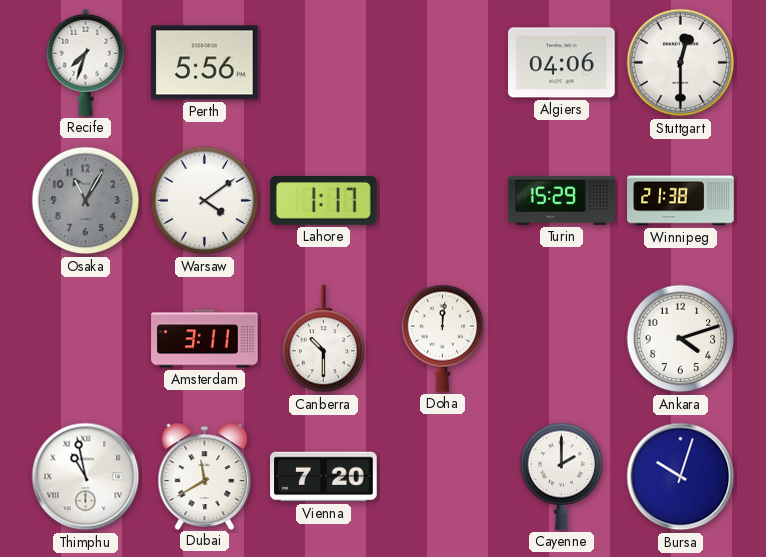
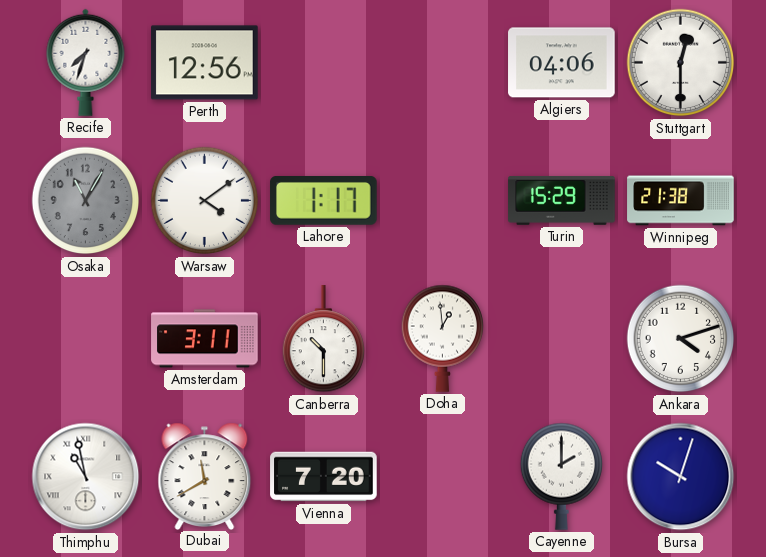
Perth: 5:56 -> 12:56
Doha: 12:01 -> 12:59
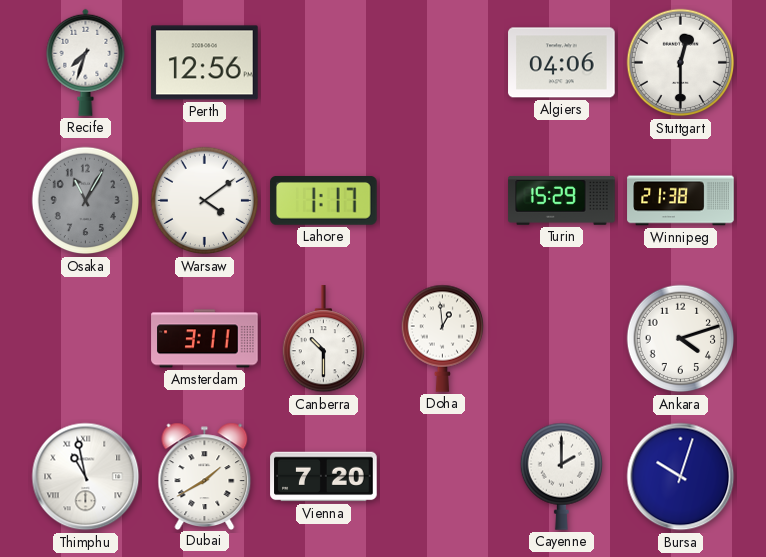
Dubai: 11:40 -> 1:40
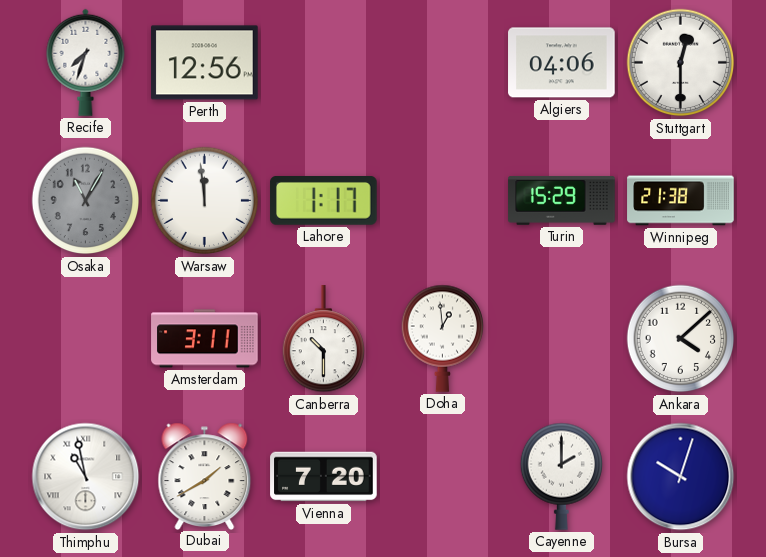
Warsaw: 4:09 -> 11:59
Ankara: 4:12 -> 4:08
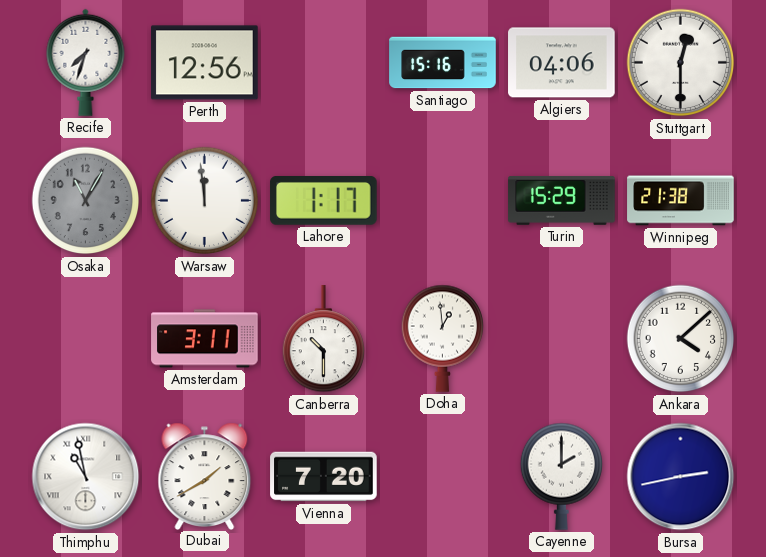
Santiago: none -> 15:16
Bursa: 10:03 -> 2:43
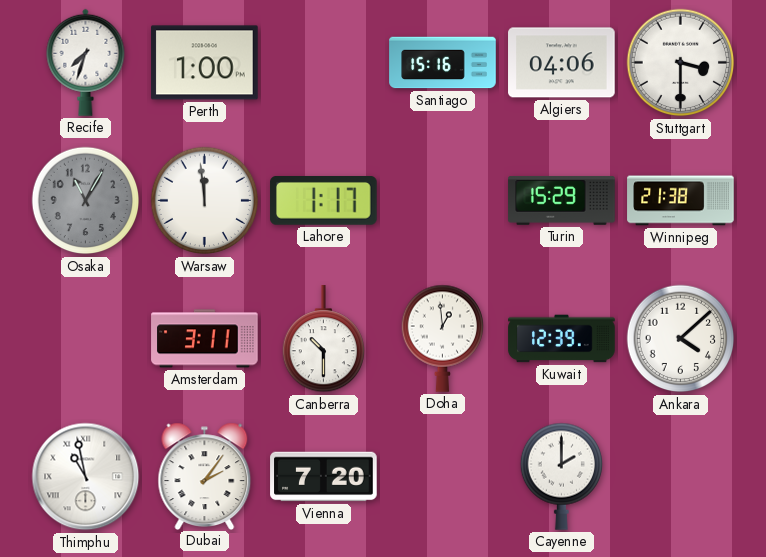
Perth: 12:56 -> 1:00
Stuttgart: 12:30 -> 3:30
Kuwait: none -> 12:39
Dubai: 1:40 -> 2:06
Bursa: 2:43 -> none
